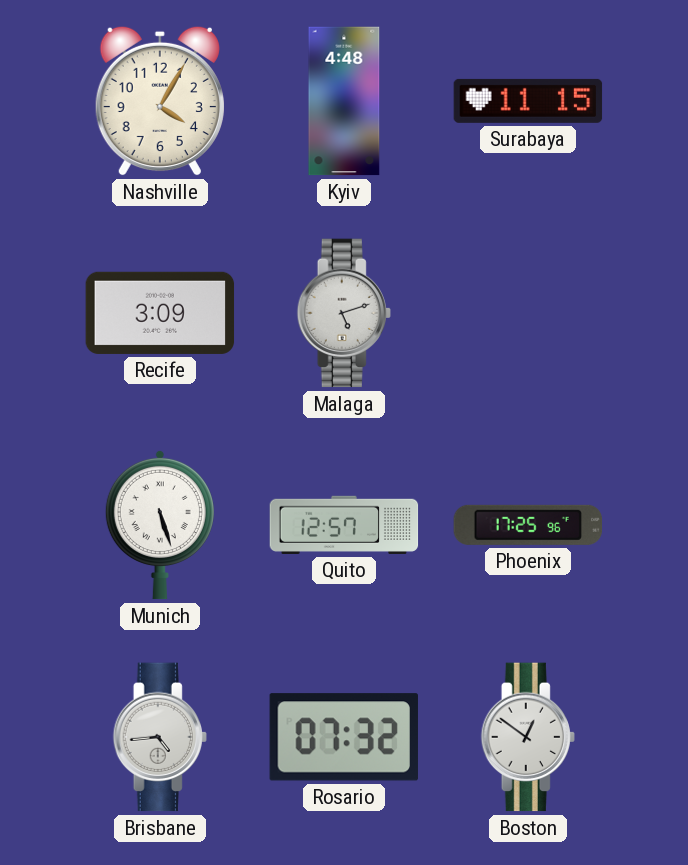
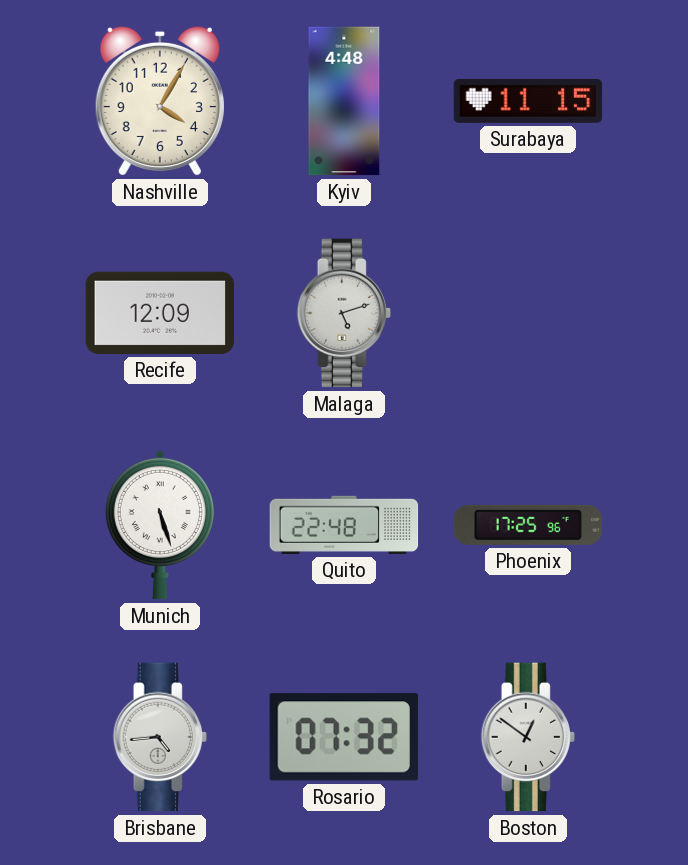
Recife: 3:09 -> 12:09
Quito: 12:57 -> 22:48
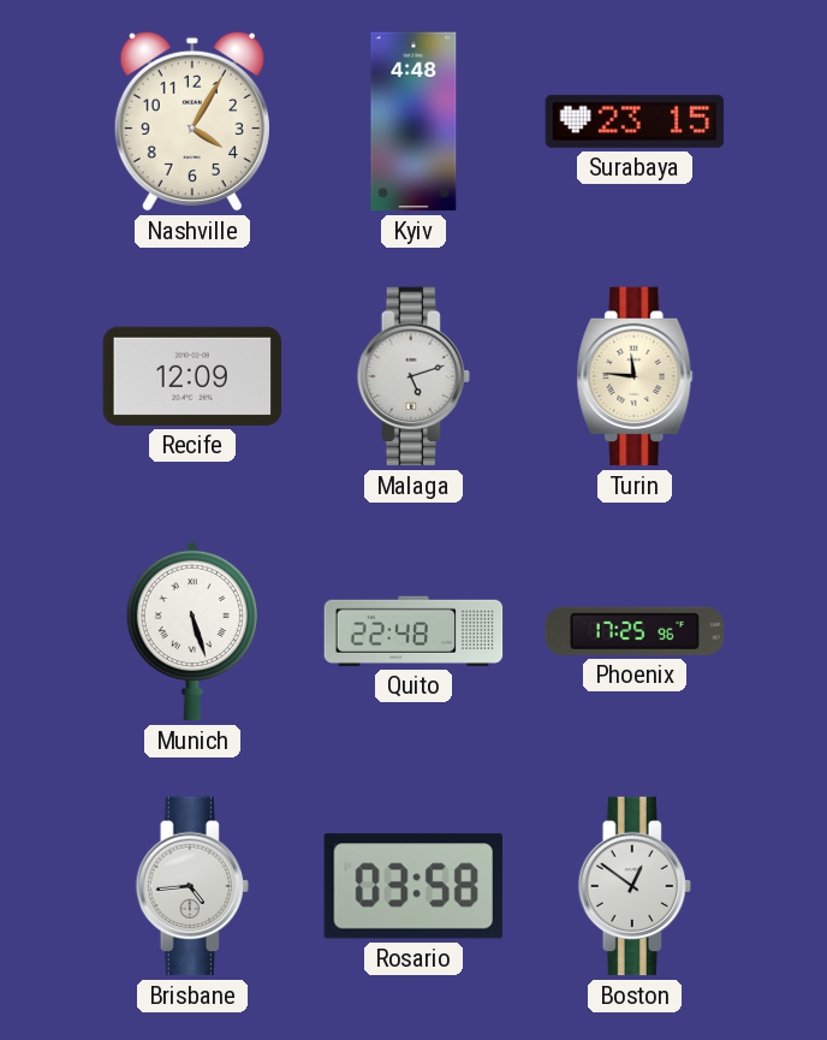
Surabaya: 11:15 -> 23:15
Turin: none -> 11:46
Rosario: 07:32 -> 03:58
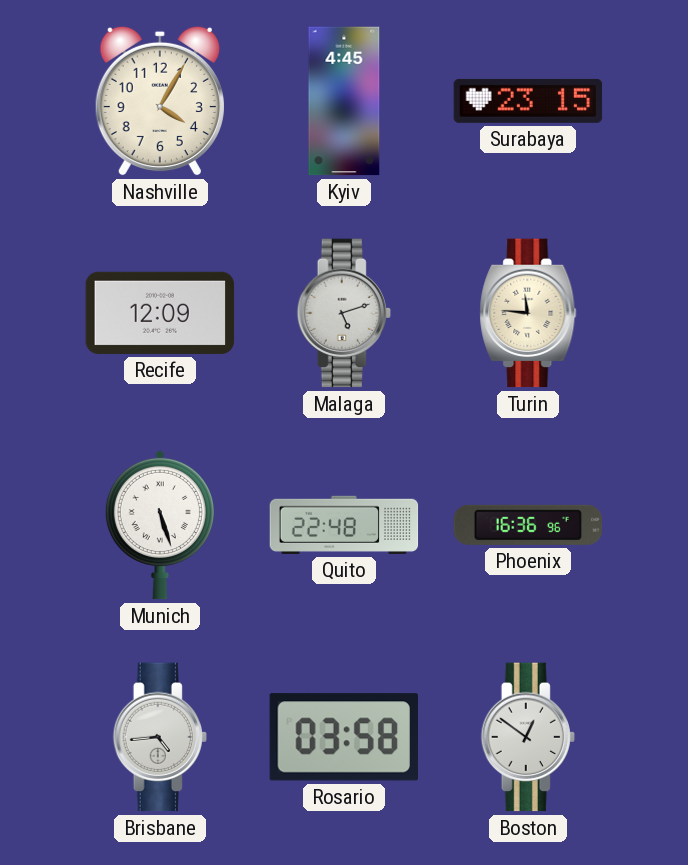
Kyiv: 4:48 -> 4:45
Phoenix: 17:25 -> 16:36
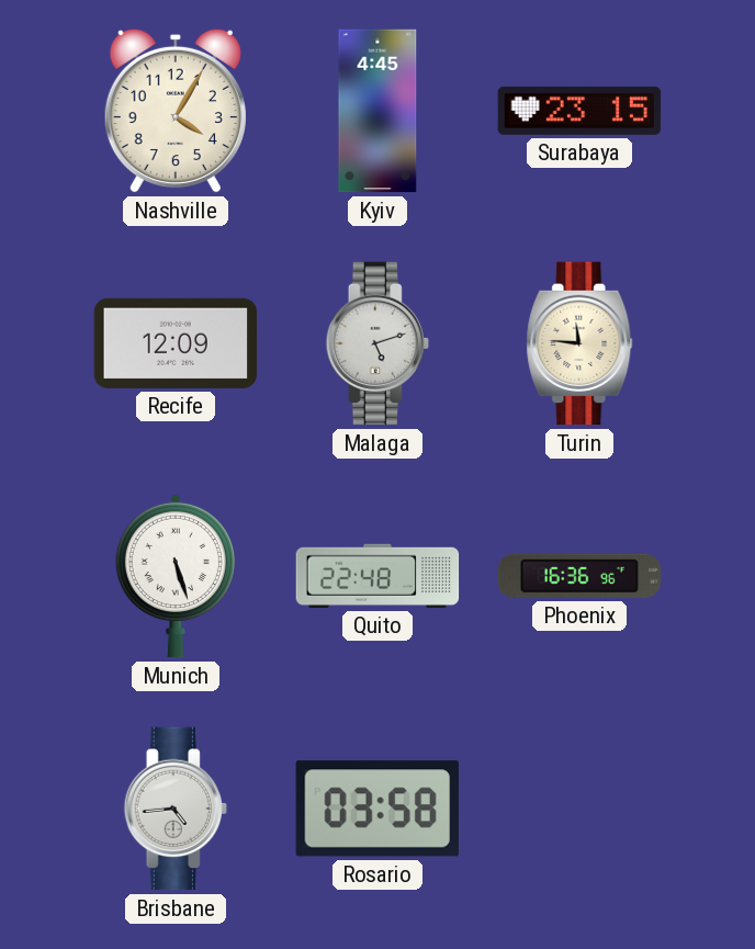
Boston: 12:51 -> none
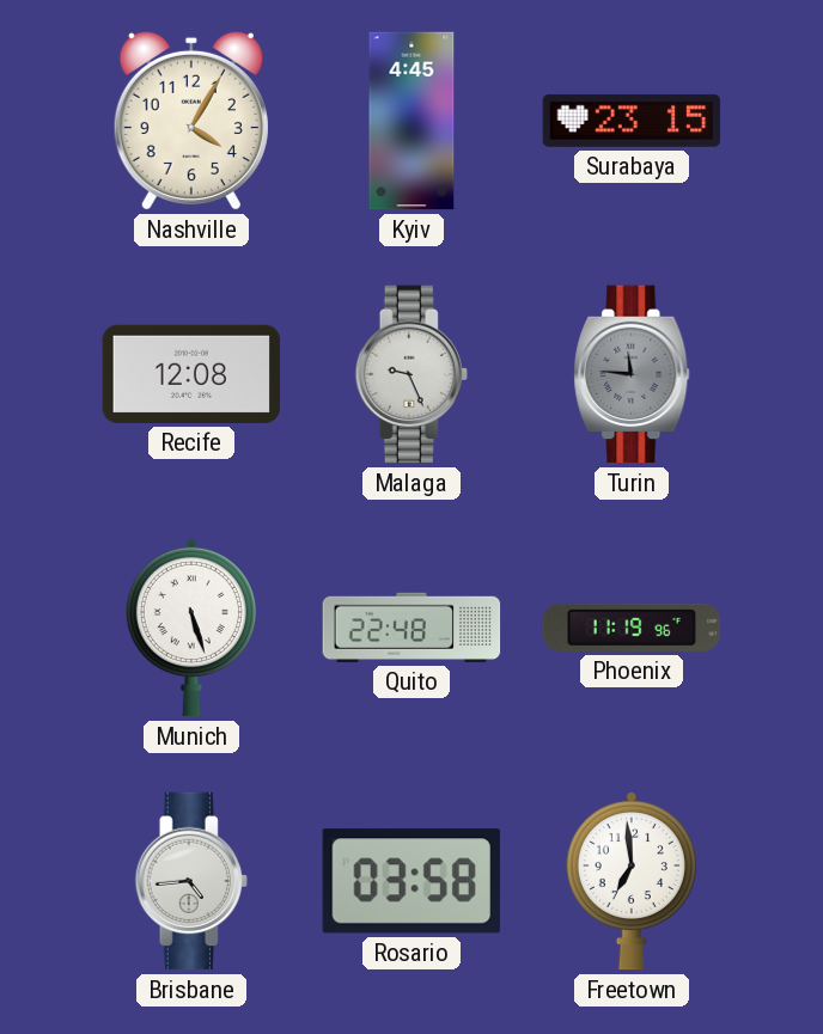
Recife: 12:09 -> 12:08
Malaga: 5:12 -> 9:26
Turin dial: cream -> grey
Phoenix: 16:36 -> 11:19
Freetown: none -> 6:59
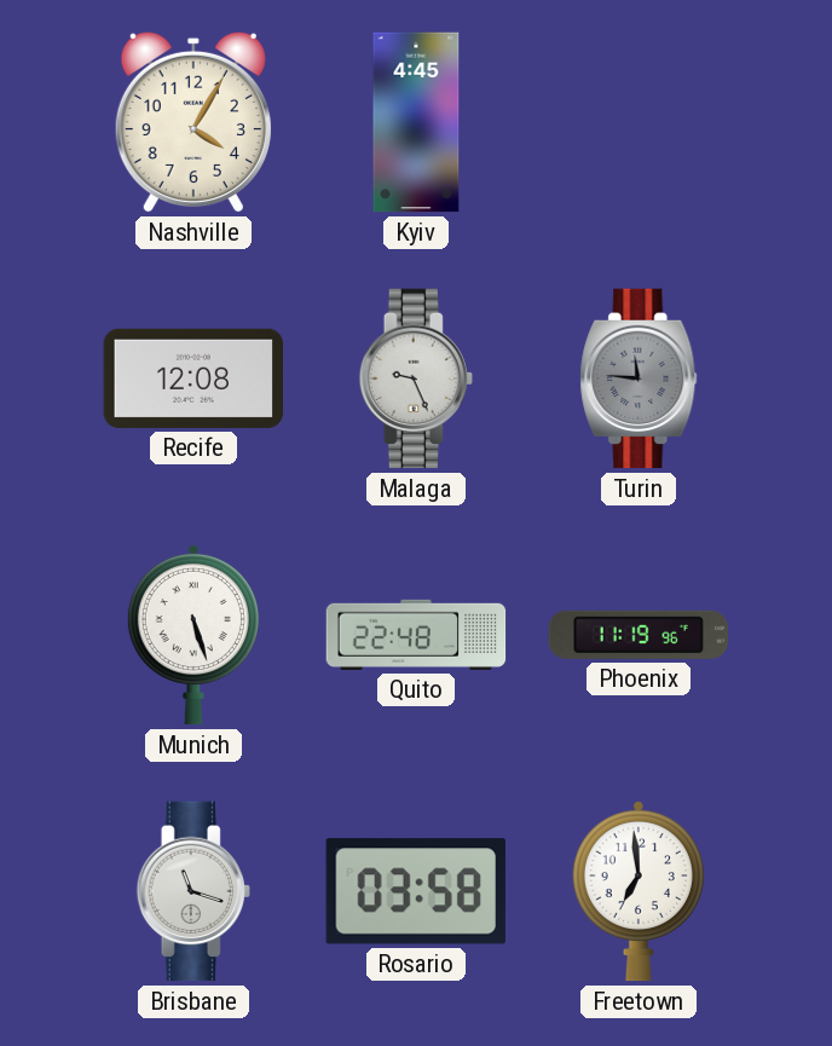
Surabaya: 23:15 -> none
Brisbane: 4:44 -> 11:18
